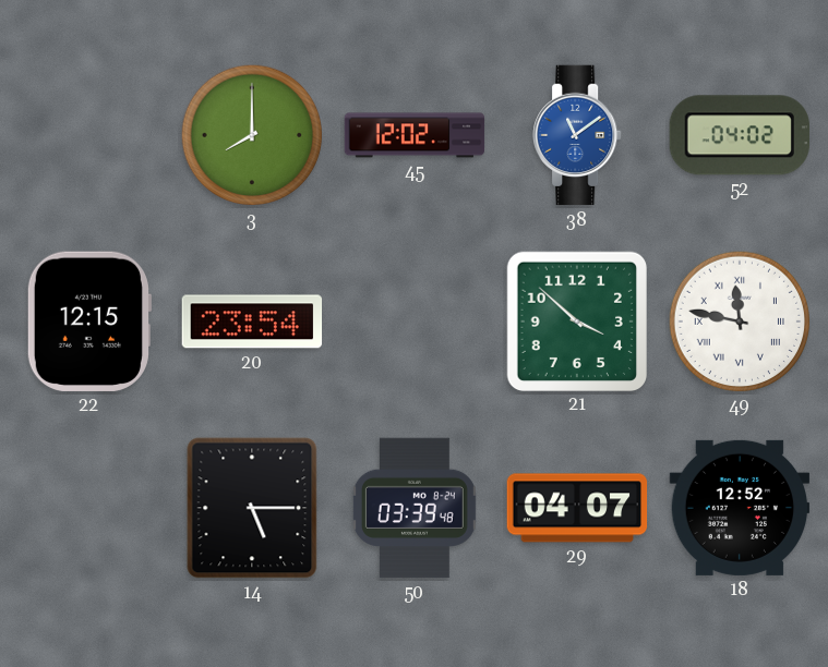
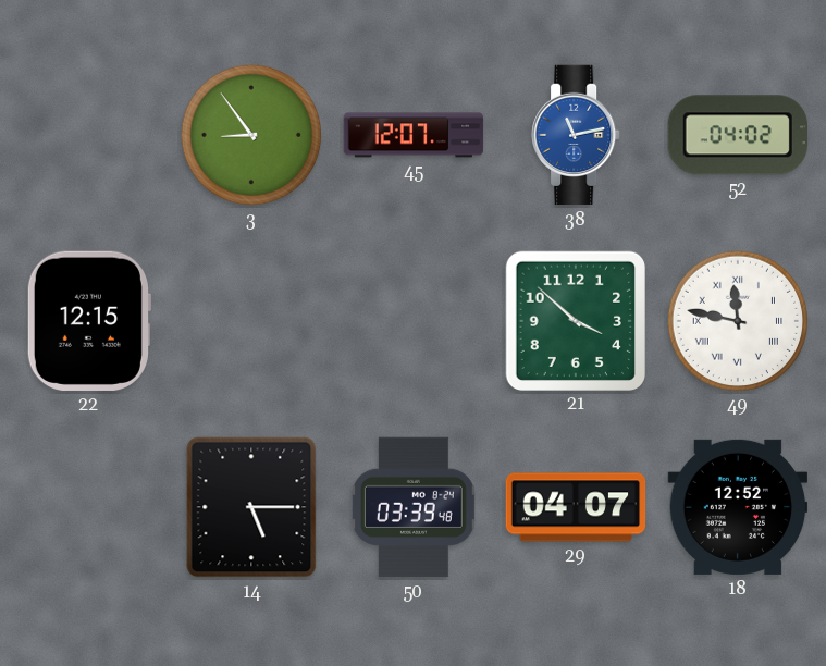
3: 8:00 -> 8:54
45: 12:02 -> 12:07
38: 11:09 -> 11:13
20: 23:54 -> none
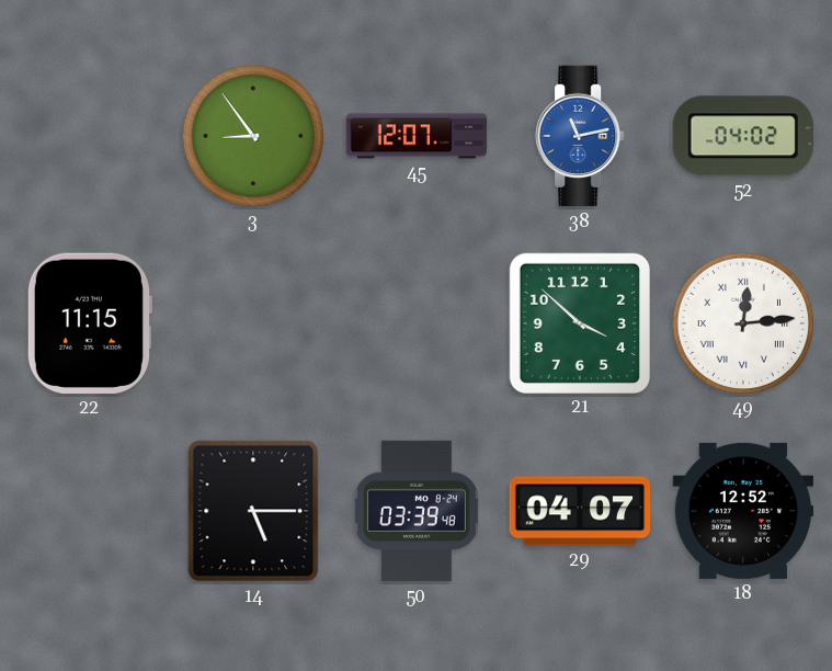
22: 12:15 -> 11:15
49: 11:47 -> 12:14
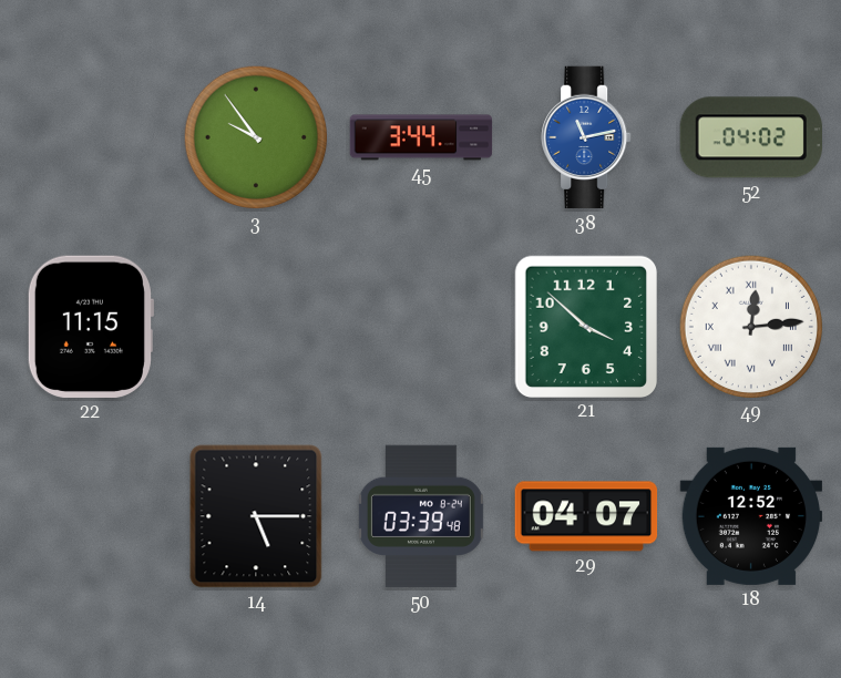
3: 8:54 -> 9:54
45: 12:07 -> 3:44
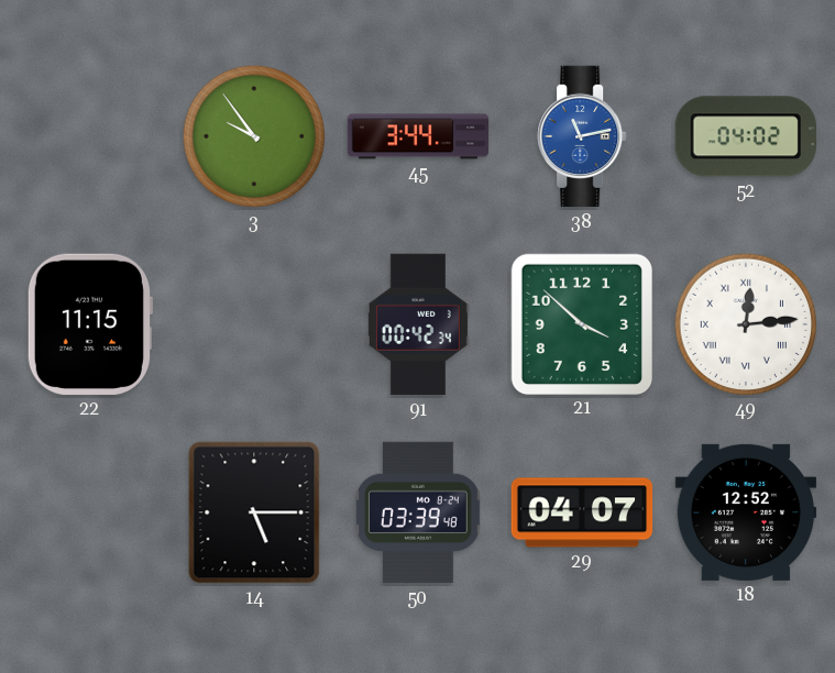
91: none -> 00:42
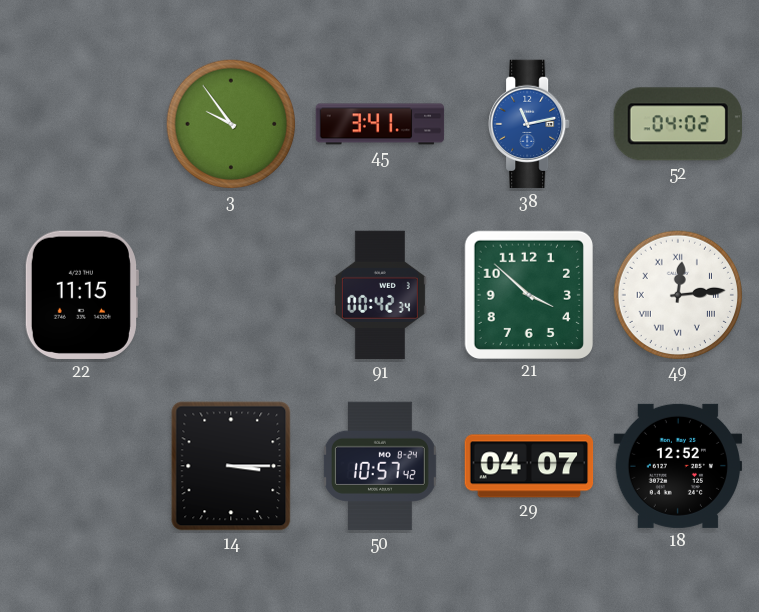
45: 3:44 -> 3:41
14: 5:15 -> 3:15
50: 03:39 -> 10:57
